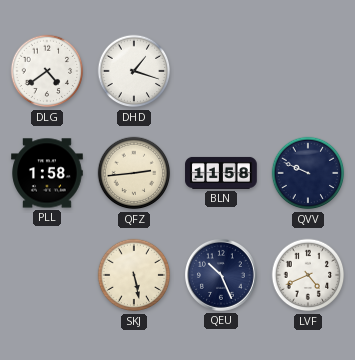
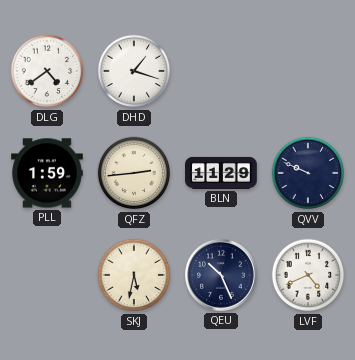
PLL: 1:58 -> 1:59
BLN: 11:58 -> 11:29
SKJ: 5:28 -> 5:32
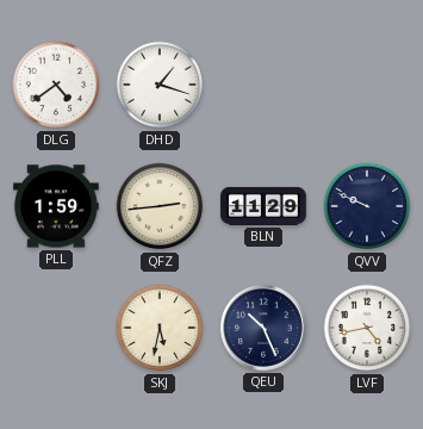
LVF: 4:41 -> 4:43
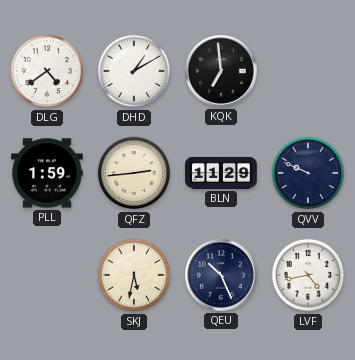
DHD: 1:18 -> 1:10
KQK: none -> 6:59
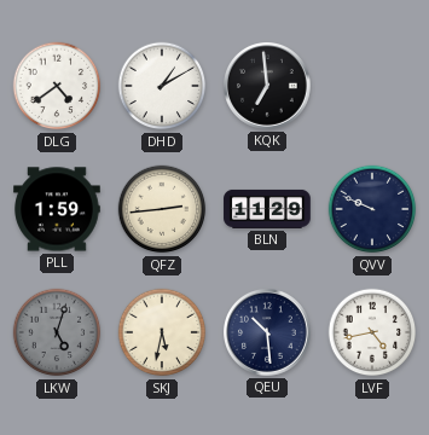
LKW: none -> 5:03
QEU: 10:26 -> 10:29
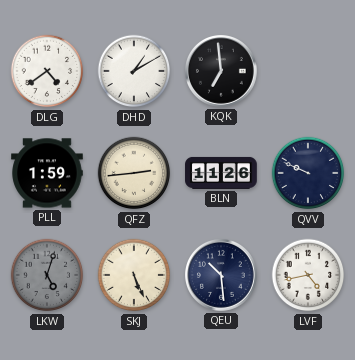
BLN: 11:29 -> 11:26
SKJ: 5:32 -> 5:26
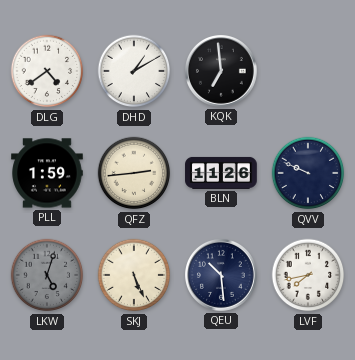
LVF: 4:43 -> 7:43
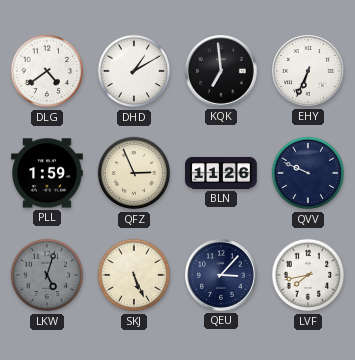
EHY: none -> 6:34
QFZ: 2:44 -> 2:56
QEU: 10:29 -> 3:07
